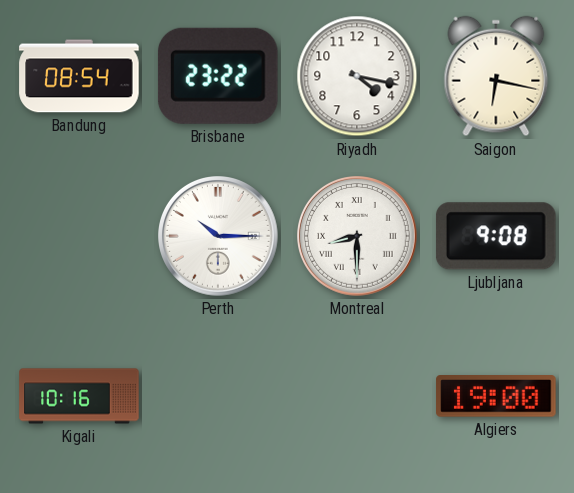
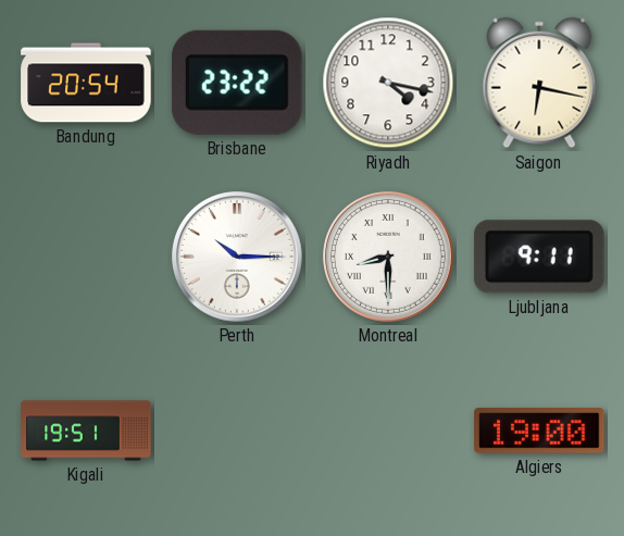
Bandung: 08:54 -> 20:54
Ljubljana: 9:08 -> 9:11
Kigali: 10:16 -> 19:51
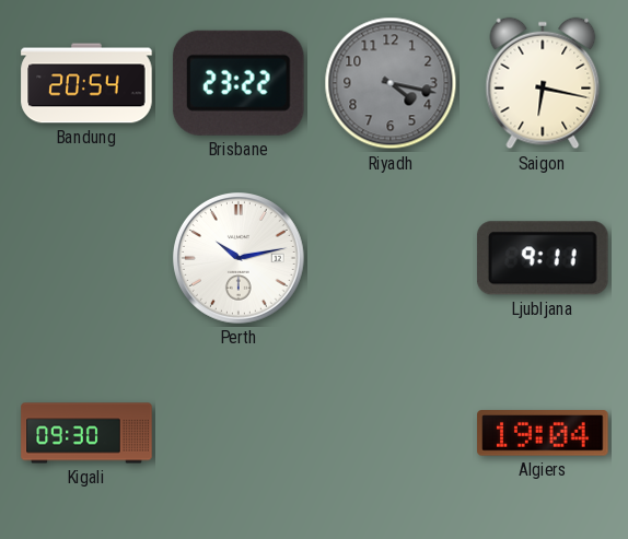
Riyadh dial: white -> grey
Perth: 10:15 -> 10:13
Montreal: 8:30 -> none
Kigali: 19:51 -> 09:30
Algiers: 19:00 -> 19:04
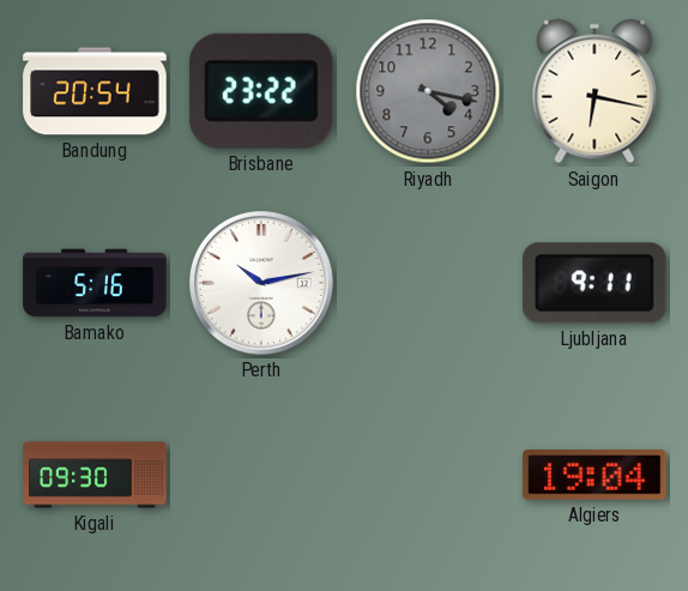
Bamako: none -> 5:16
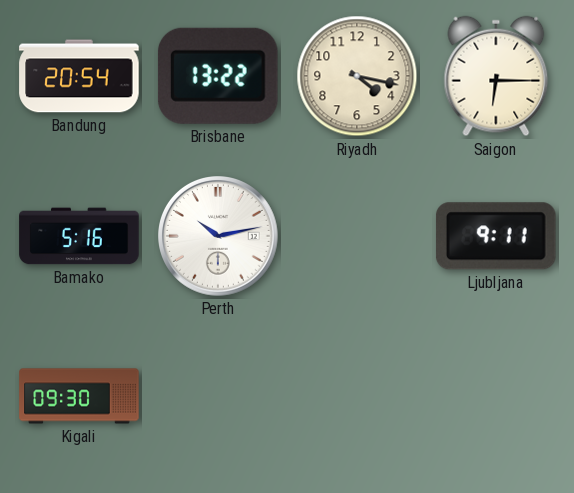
Brisbane: 23:22 -> 13:22
Riyadh dial: grey -> cream
Saigon: 6:17 -> 6:15
Algiers: 19:04 -> none
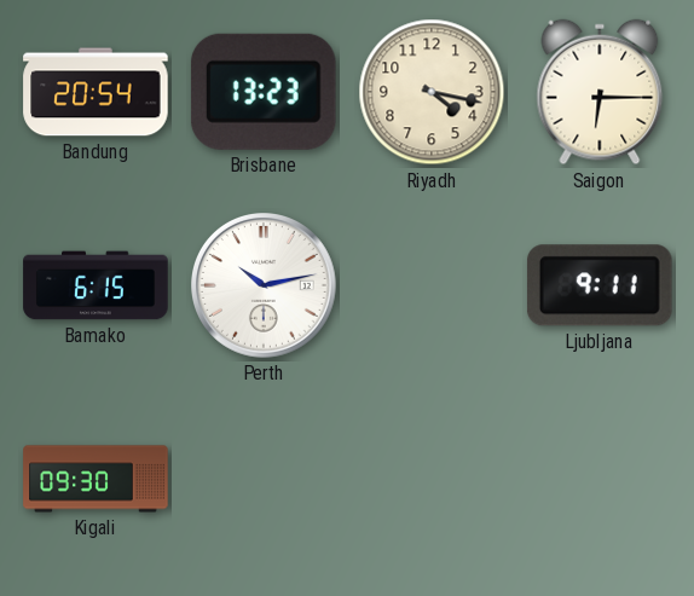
Brisbane: 13:22 -> 13:23
Bamako: 5:16 -> 6:15
